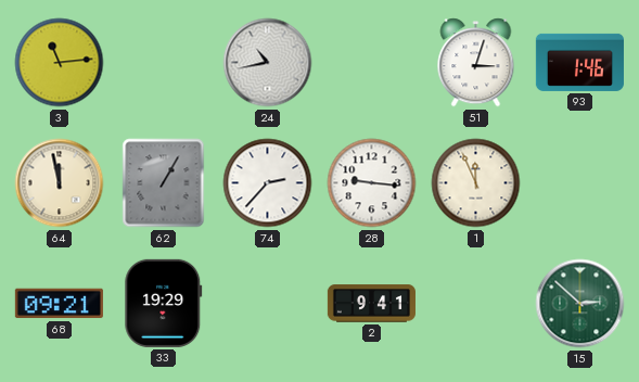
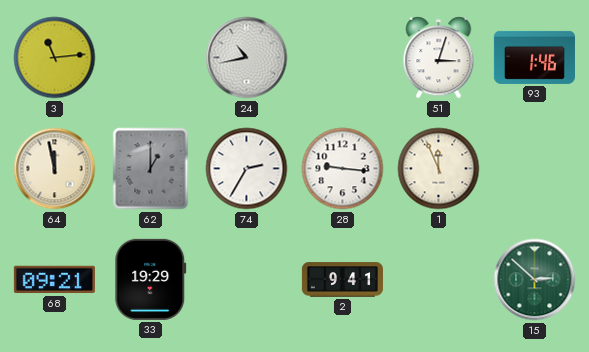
62: 1:05 -> 1:00
74: 2:37 -> 2:35
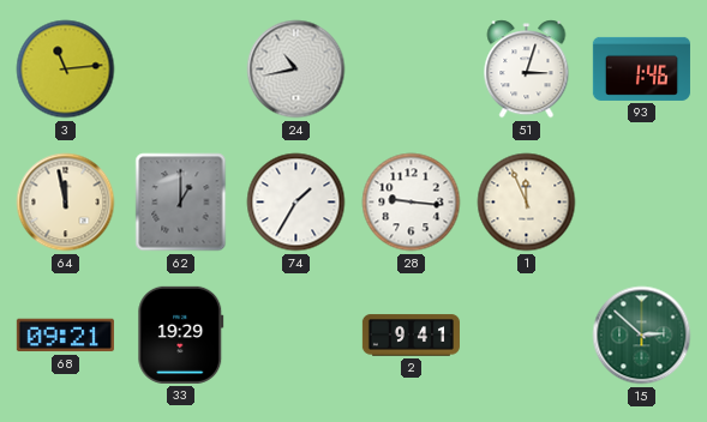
74: 2:35 -> 1:35
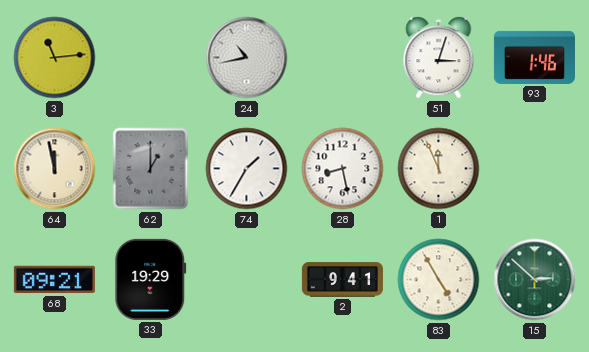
28: 9:16 -> 8:28
83: none -> 4:55
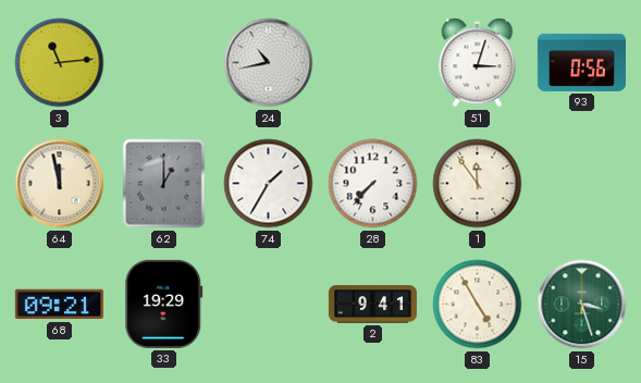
93: 1:46 -> 0:56
28: 8:28 -> 7:37
1: 11:56 -> 11:54
15: 2:52 -> 3:27
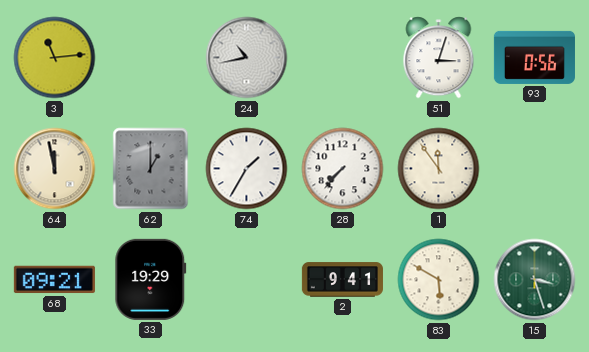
83: 4:55 -> 5:50
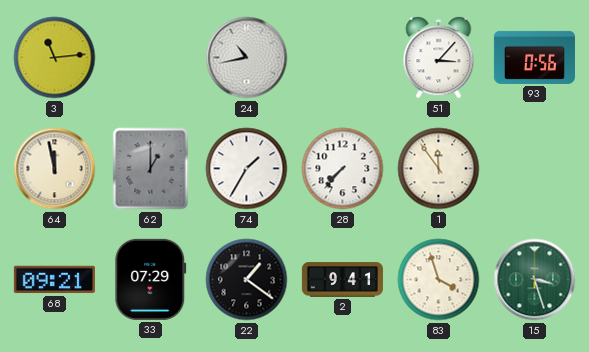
51: 3:03 -> 3:07
33: 19:29 -> 07:29
22: none -> 1:21
83: 5:50 -> 3:57
